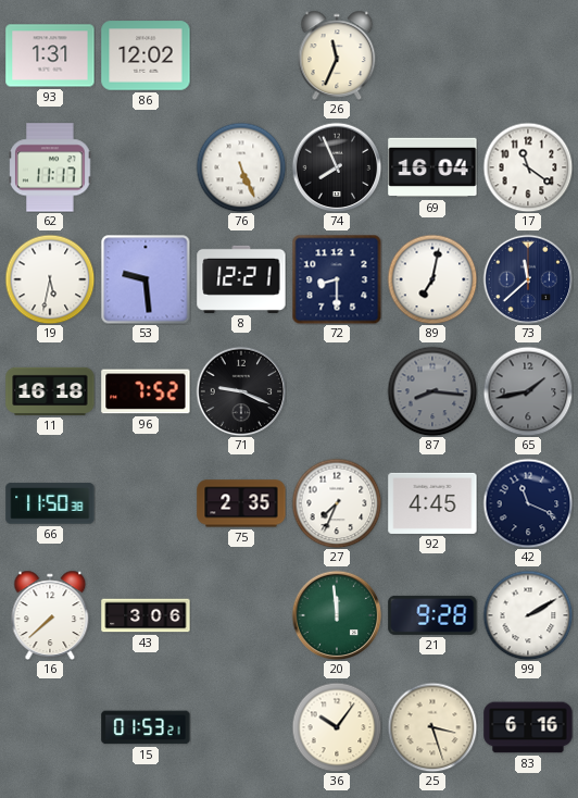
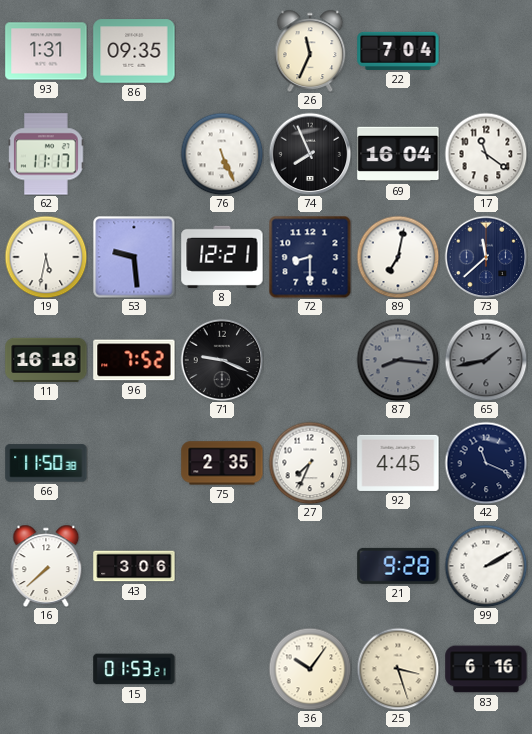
86: 12:02 -> 09:35
22: none -> 7:04
20: 11:59 -> none
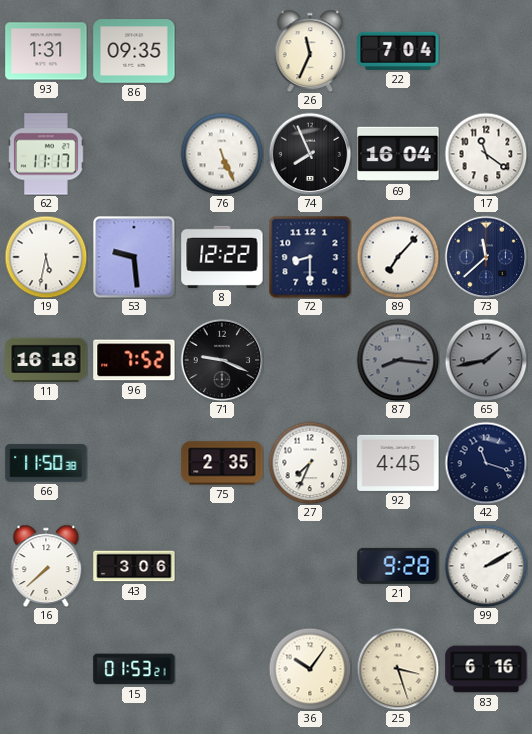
8: 12:21 -> 12:22
89: 7:02 -> 7:07
42: 11:19 -> 11:18
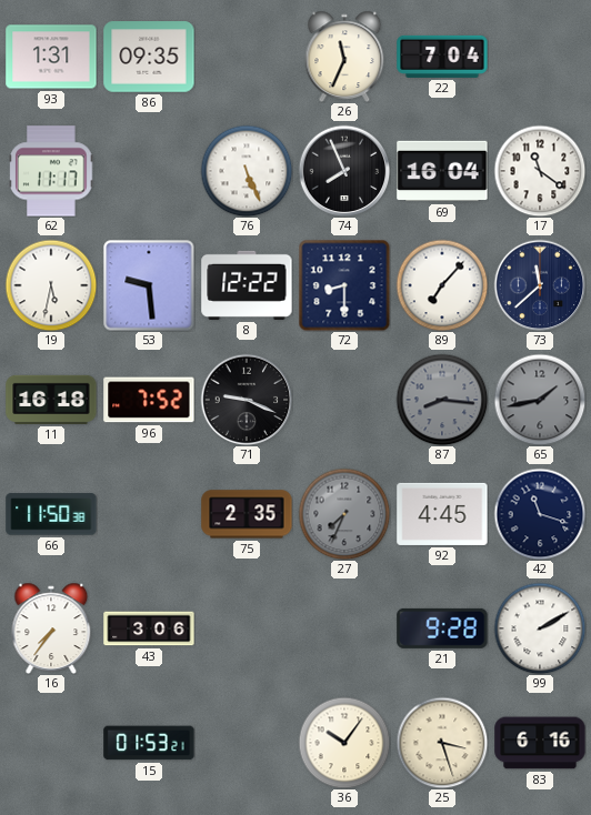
27 dial: white -> grey
16: 7:38 -> 7:36
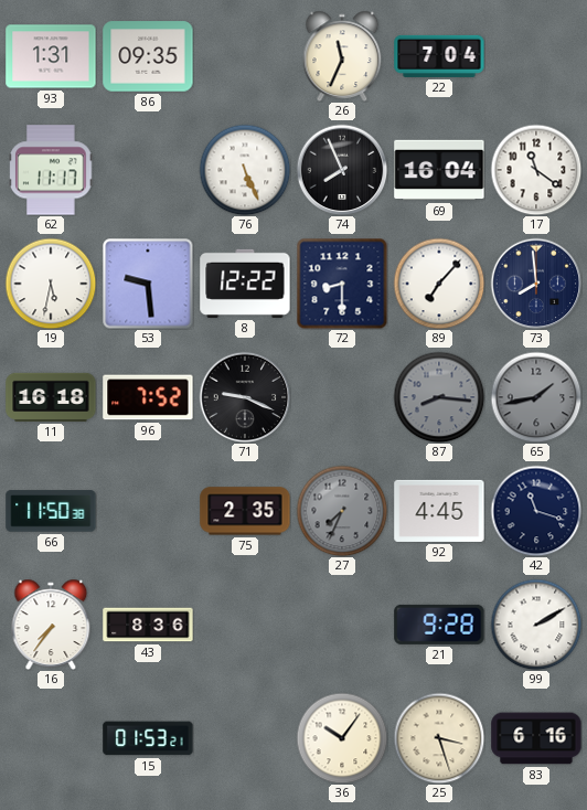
73: 11:38 -> 7:59
43: 3:06 -> 8:36
